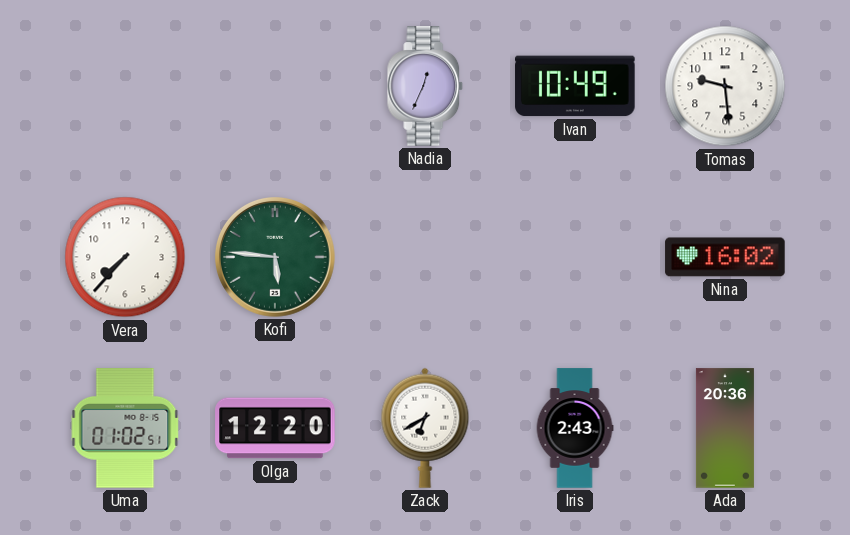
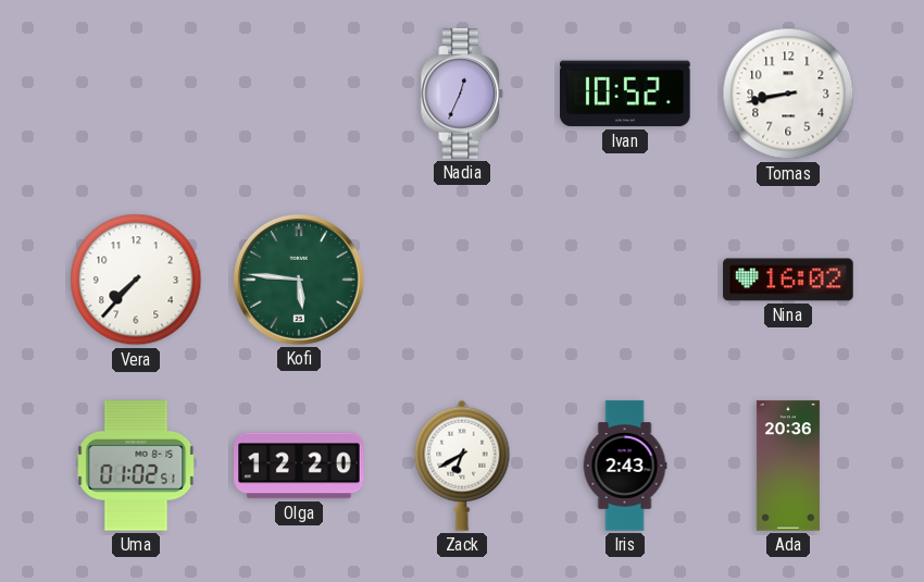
Ivan: 10:49 -> 10:52
Tomas: 9:29 -> 8:43
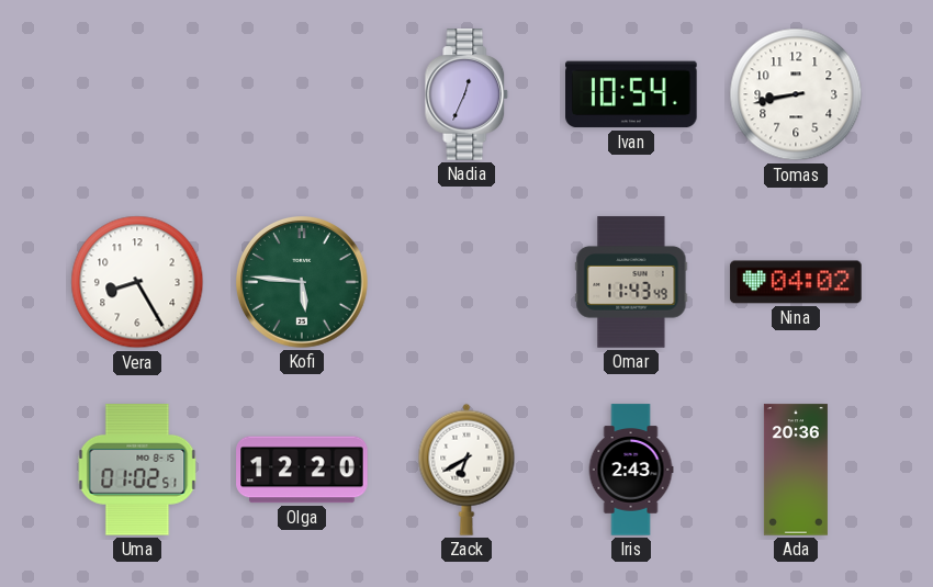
Ivan: 10:52 -> 10:54
Vera: 7:37 -> 8:25
Omar: none -> 11:43
Nina: 16:02 -> 04:02
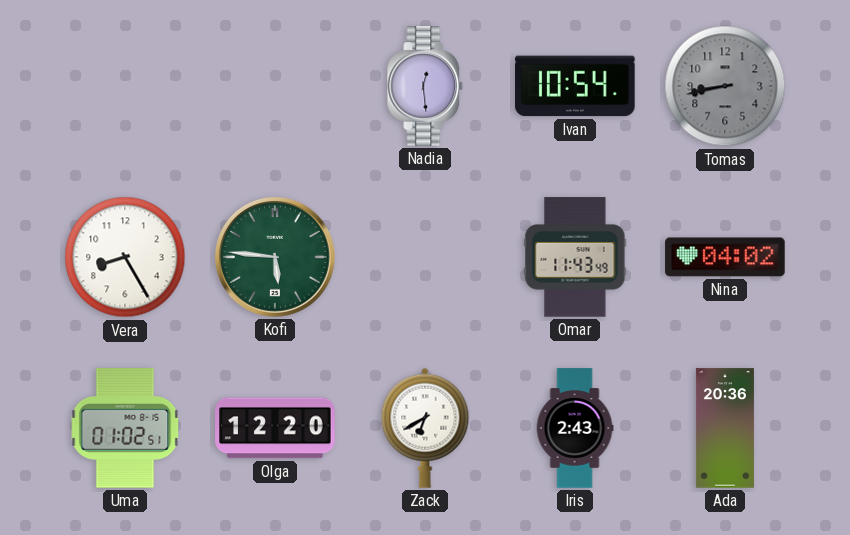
Nadia: 12:34 -> 12:29
Tomas dial: white -> grey
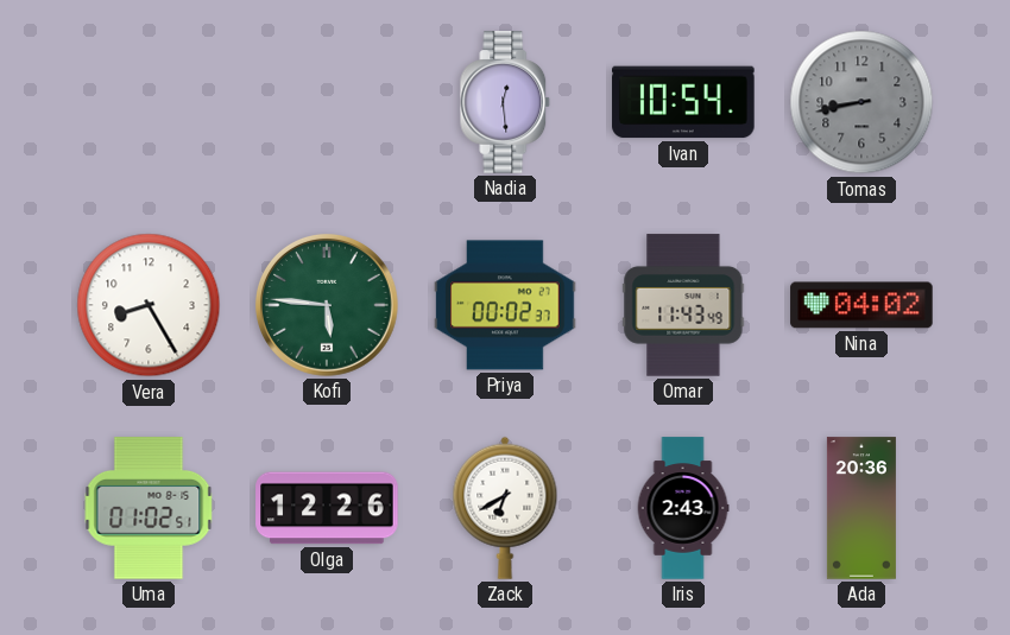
Priya: none -> 00:02
Olga: 12:20 -> 12:26
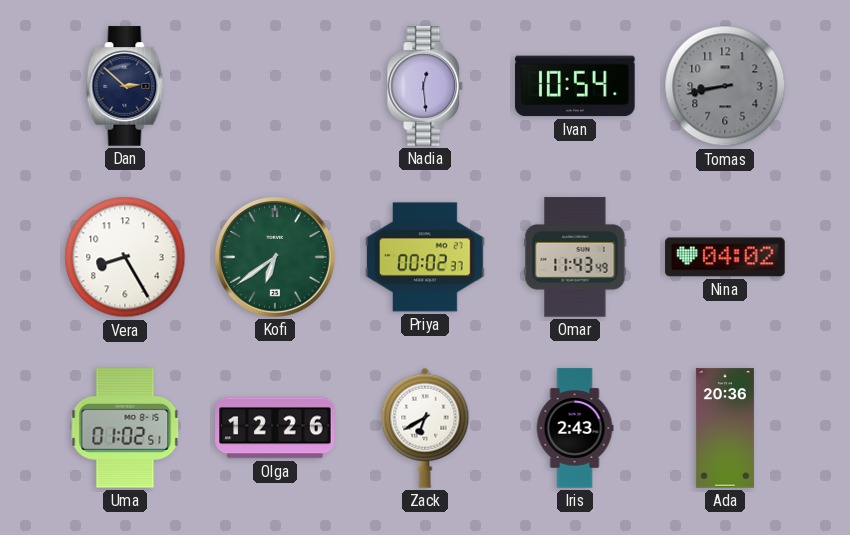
Dan: none -> 2:52
Kofi: 5:46 -> 6:39
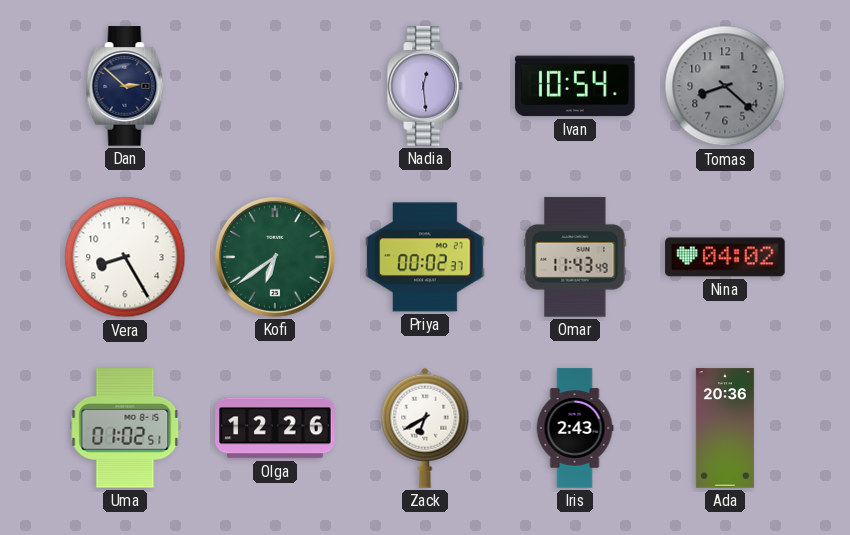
Tomas: 8:43 -> 8:22
